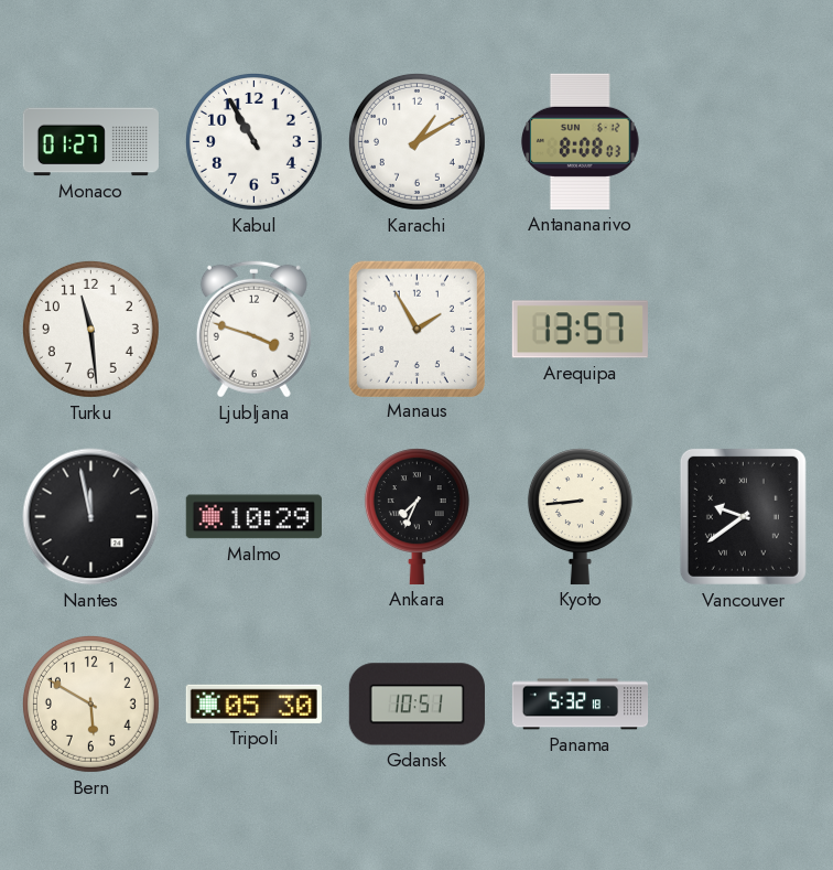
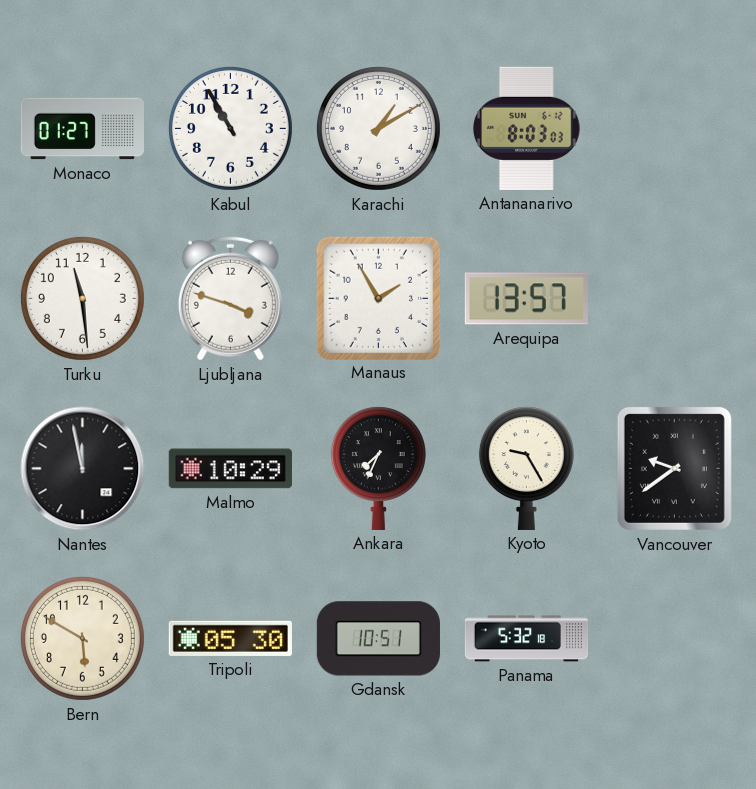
Antananarivo: 8:08 -> 8:03
Kyoto: 8:44 -> 9:25
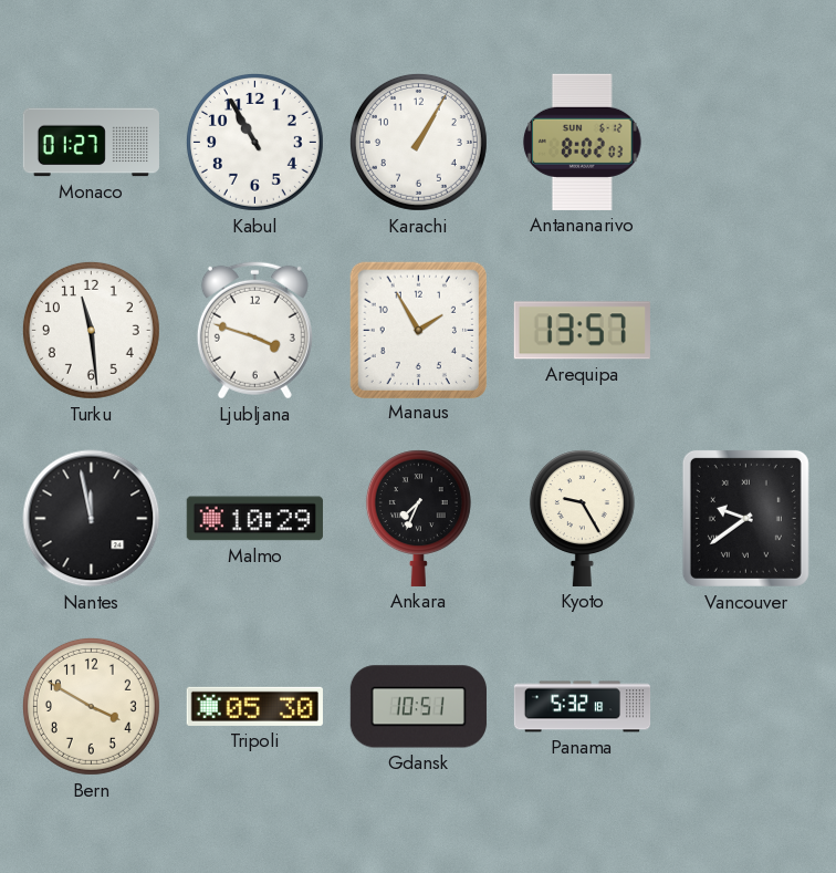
Karachi: 1:10 -> 1:05
Antananarivo: 8:03 -> 8:02
Bern: 5:50 -> 3:50
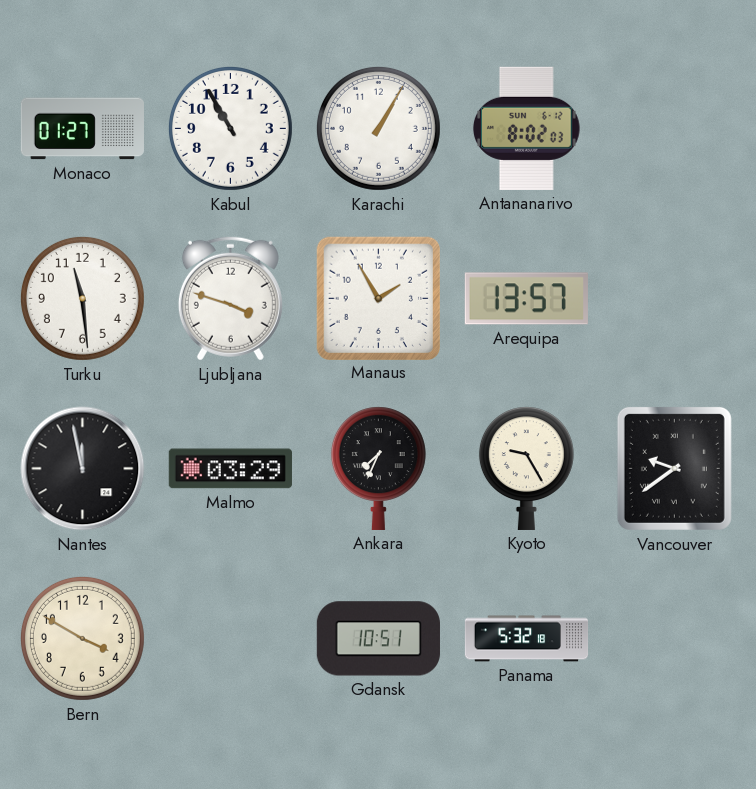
Malmo: 10:29 -> 03:29
Tripoli: 05:30 -> none
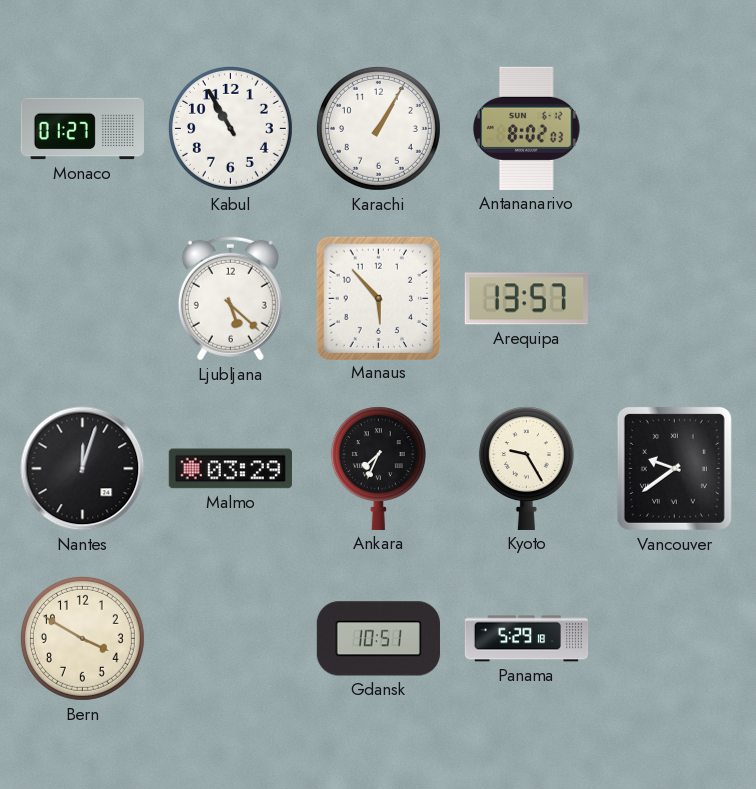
Turku: 11:29 -> none
Ljubljana: 3:48 -> 5:22
Manaus: 1:55 -> 5:53
Nantes: 11:58 -> 12:03
Panama: 5:32 -> 5:29
